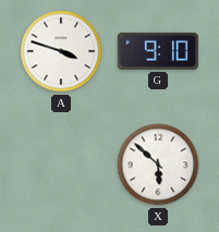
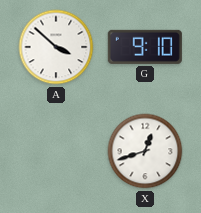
A: 3:48 -> 3:52
X: 5:52 -> 12:42
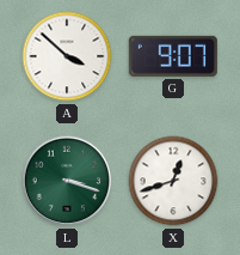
G: 9:10 -> 9:07
L: none -> 3:18
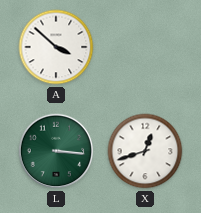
G: 9:07 -> none
L: 3:18 -> 3:16
